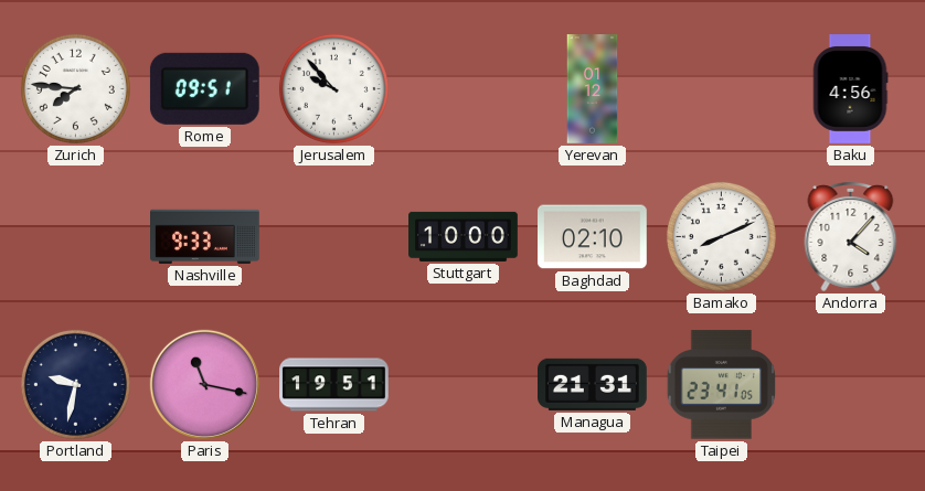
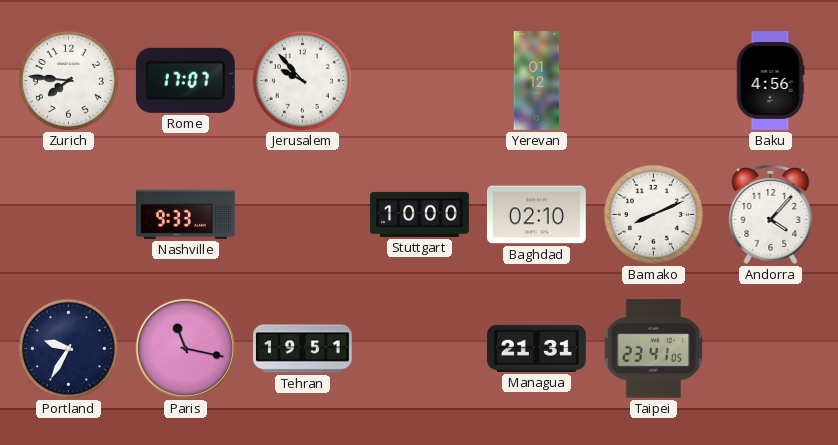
Rome: 09:51 -> 17:07
Portland: 9:32 -> 9:35
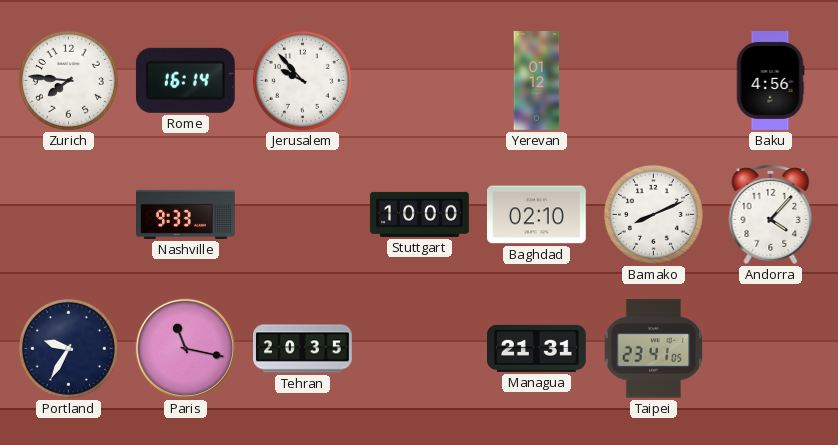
Rome: 17:07 -> 16:14
Tehran: 19:51 -> 20:35
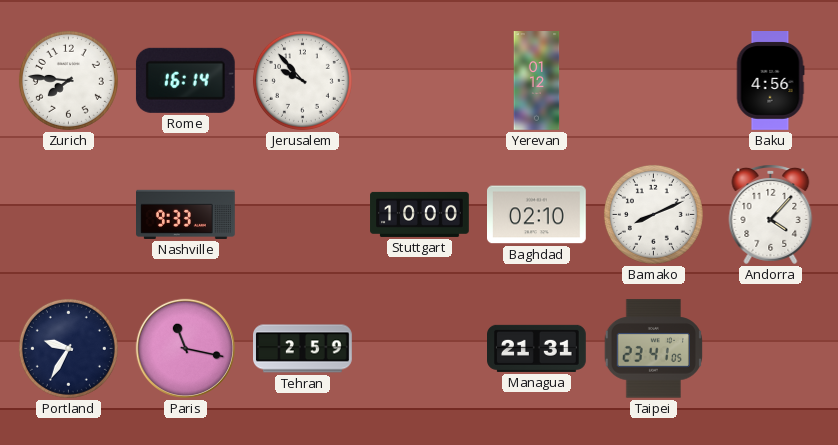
Tehran: 20:35 -> 2:59
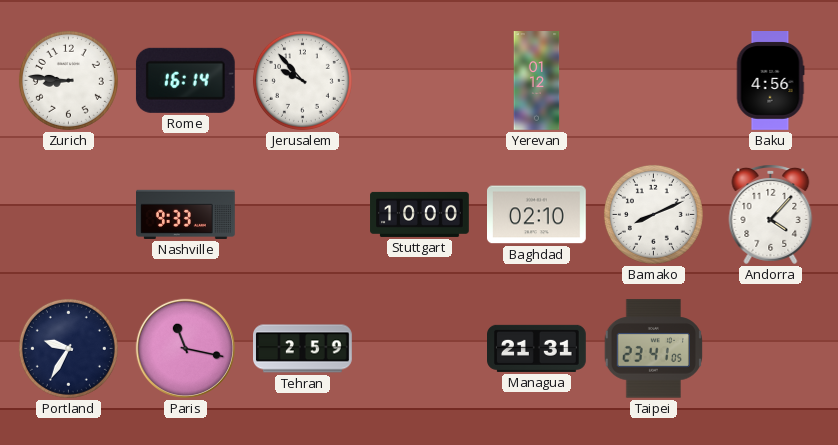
Zurich: 7:46 -> 8:46
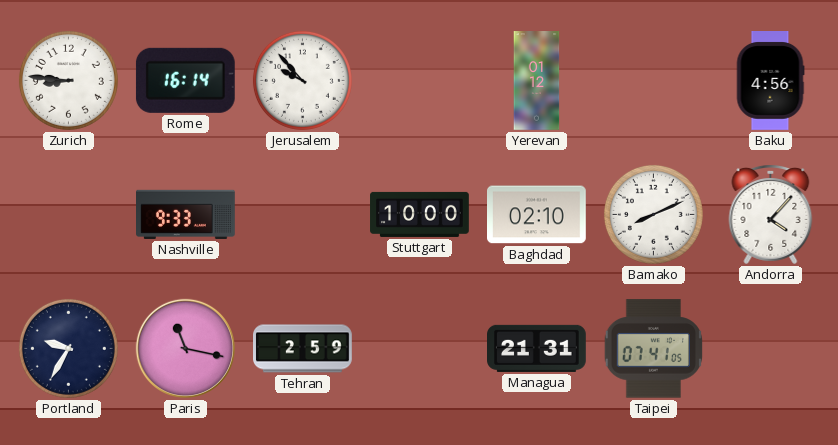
Taipei: 23:41 -> 07:41
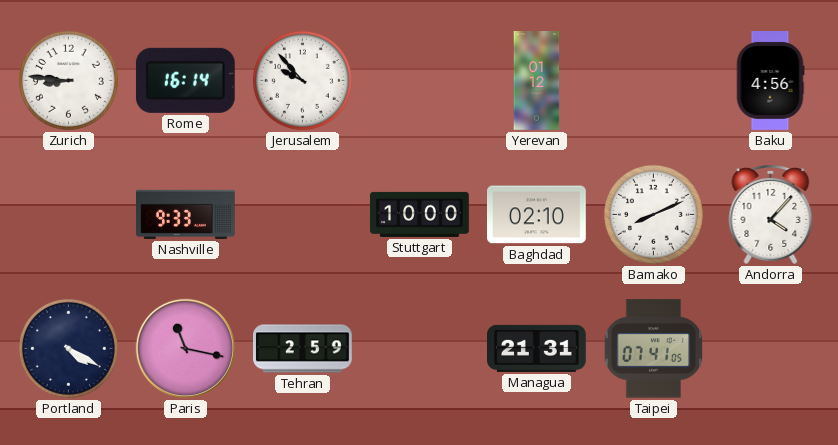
Portland: 9:35 -> 4:20
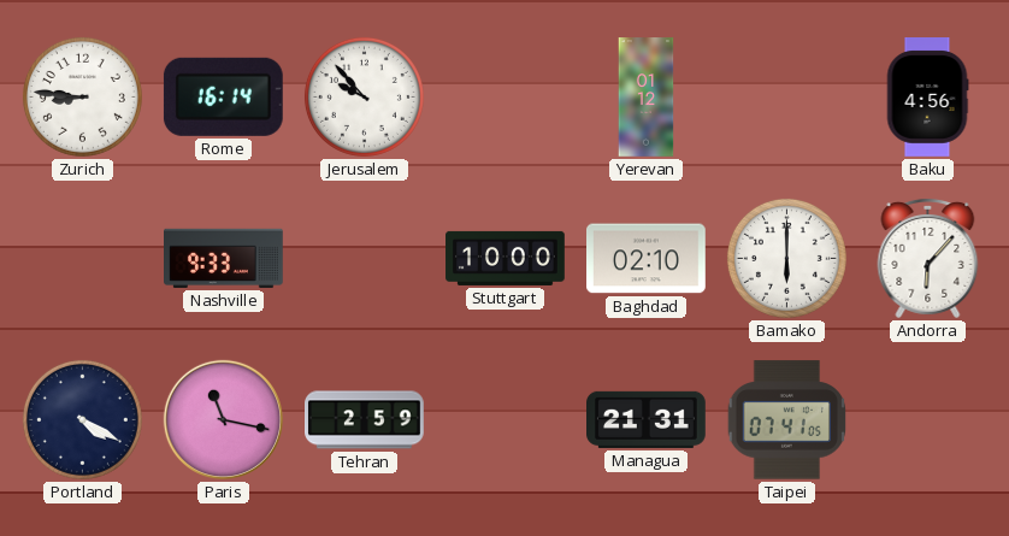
Bamako: 8:11 -> 6:00
Andorra: 4:07 -> 6:07
